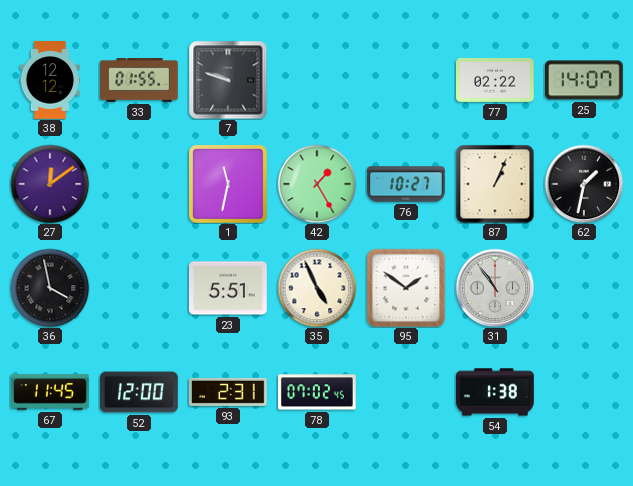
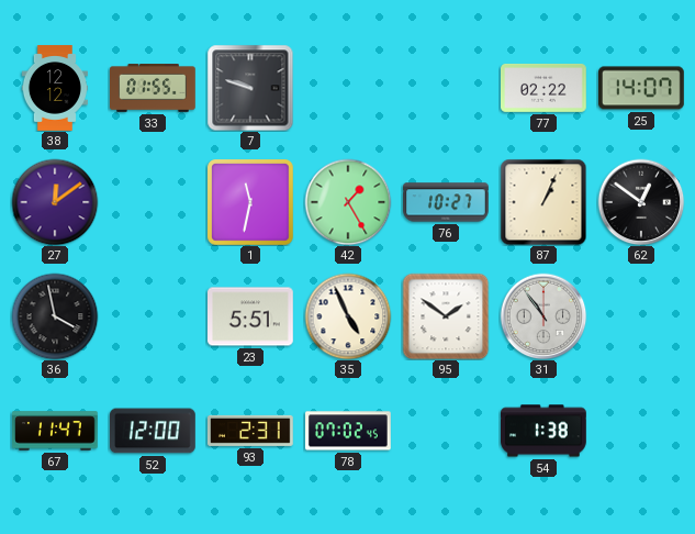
62: 1:32 -> 12:51
67: 11:45 -> 11:47
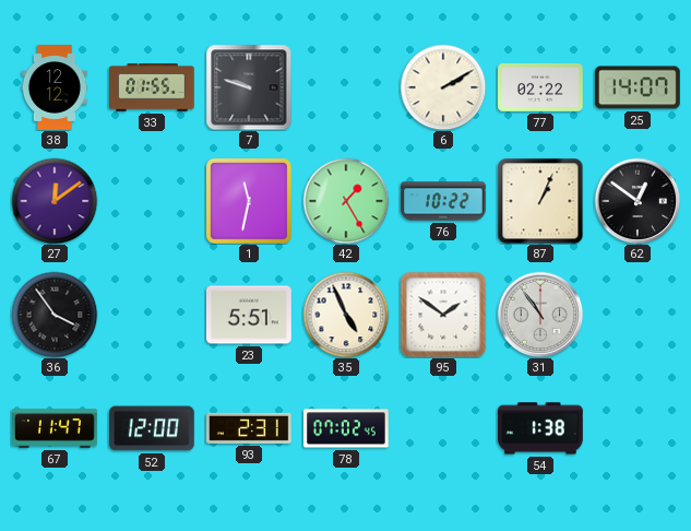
6: none -> 2:10
76: 10:27 -> 10:22
36: 3:58 -> 3:54
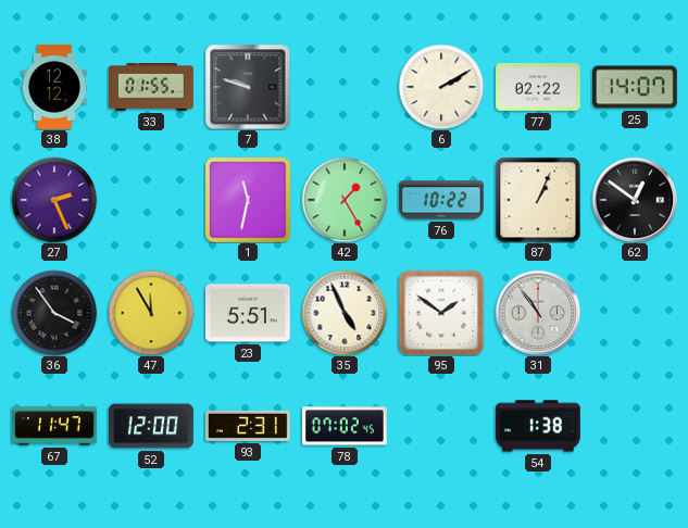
27: 12:09 -> 2:26
47: none -> 11:55
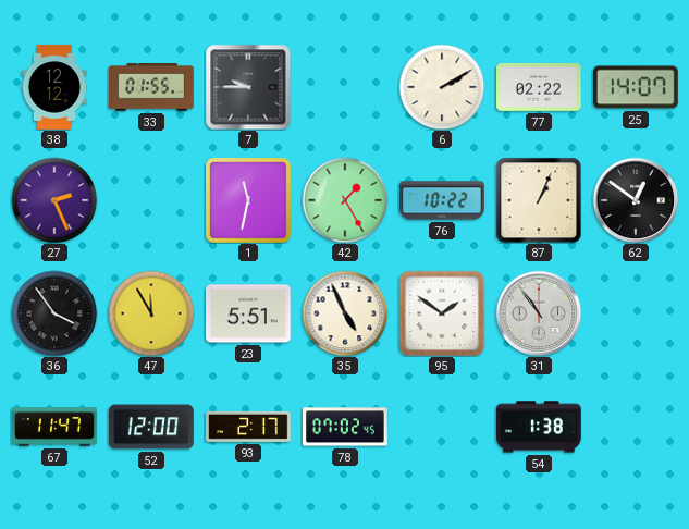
7: 9:48 -> 9:45
93: 2:31 -> 2:17
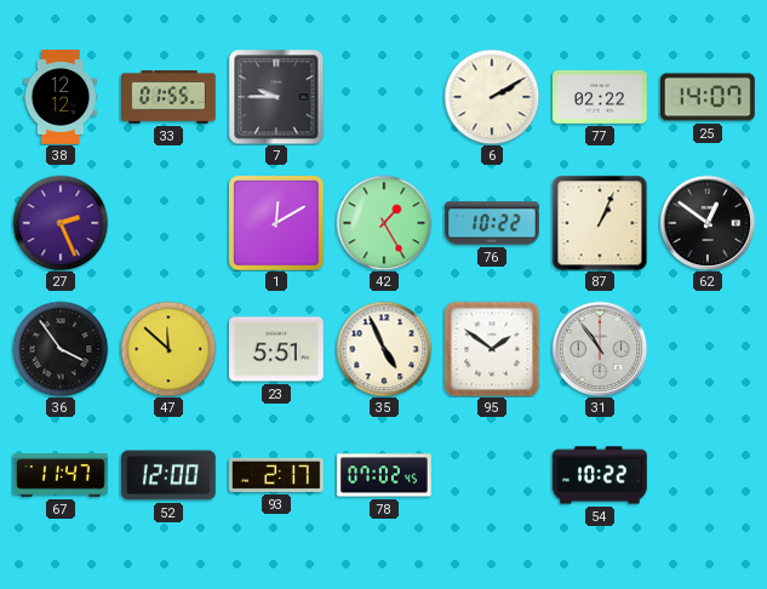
1: 11:32 -> 12:10
47: 11:55 -> 11:52
54: 1:38 -> 10:22
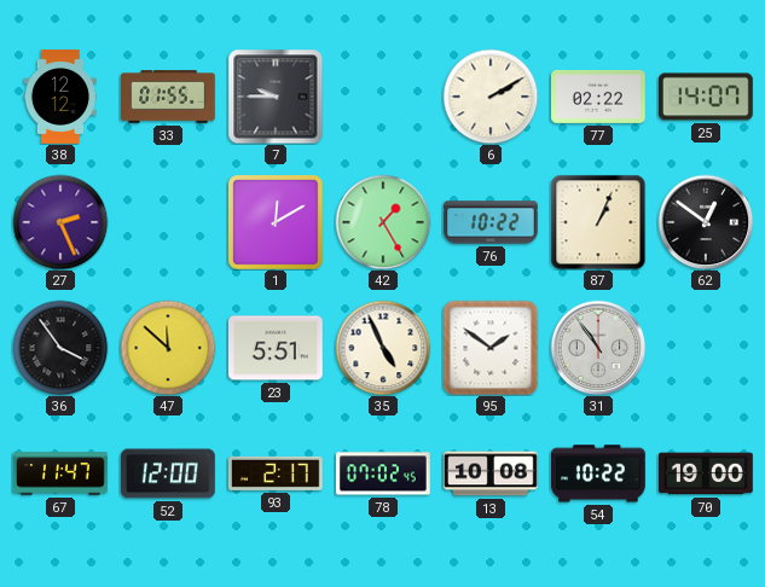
13: none -> 10:08
70: none -> 19:00
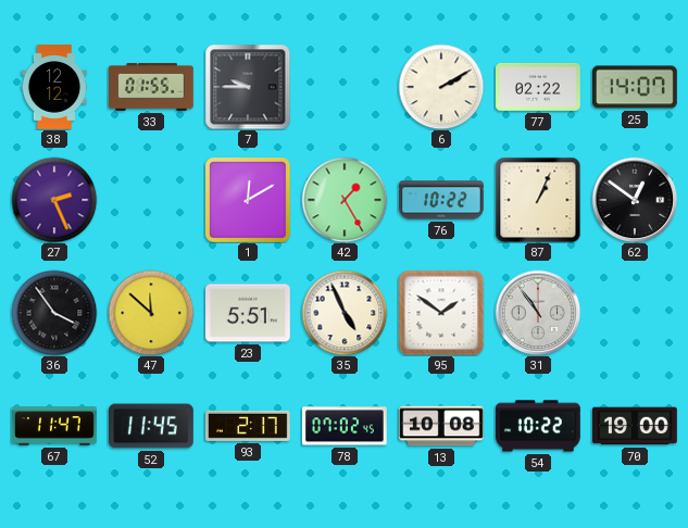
52: 12:00 -> 11:45
